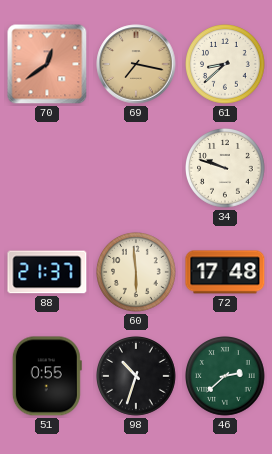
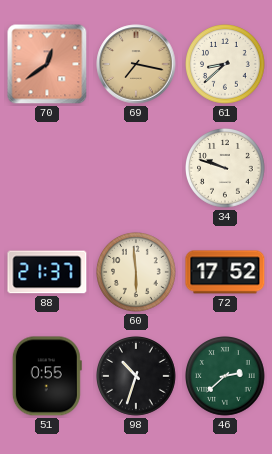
72: 17:48 -> 17:52
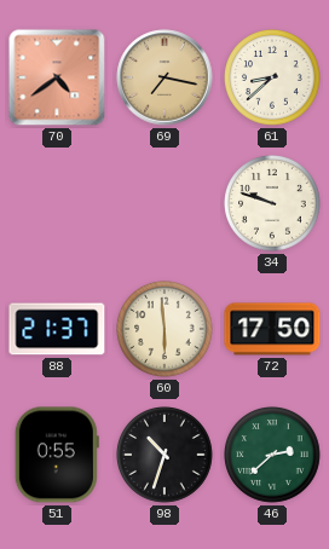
70: 12:39 -> 4:39
72: 17:52 -> 17:50
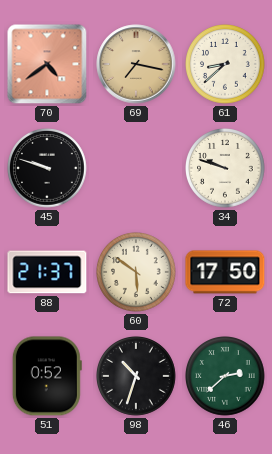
45: none -> 9:48
60: 5:59 -> 5:51
51: 0:55 -> 0:52
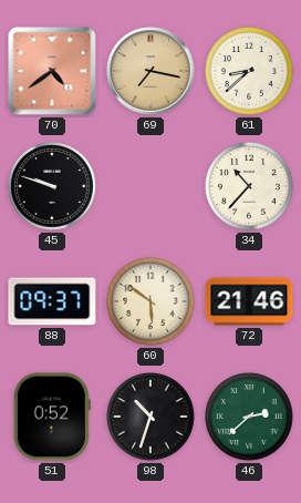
34: 9:48 -> 10:37
88: 21:37 -> 09:37
72: 17:50 -> 21:46
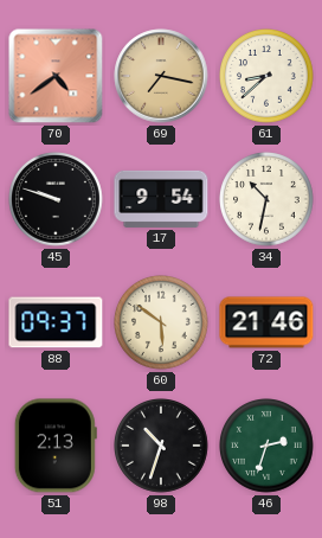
17: none -> 9:54
34: 10:37 -> 10:32
51: 0:52 -> 2:13
46: 2:38 -> 2:33
